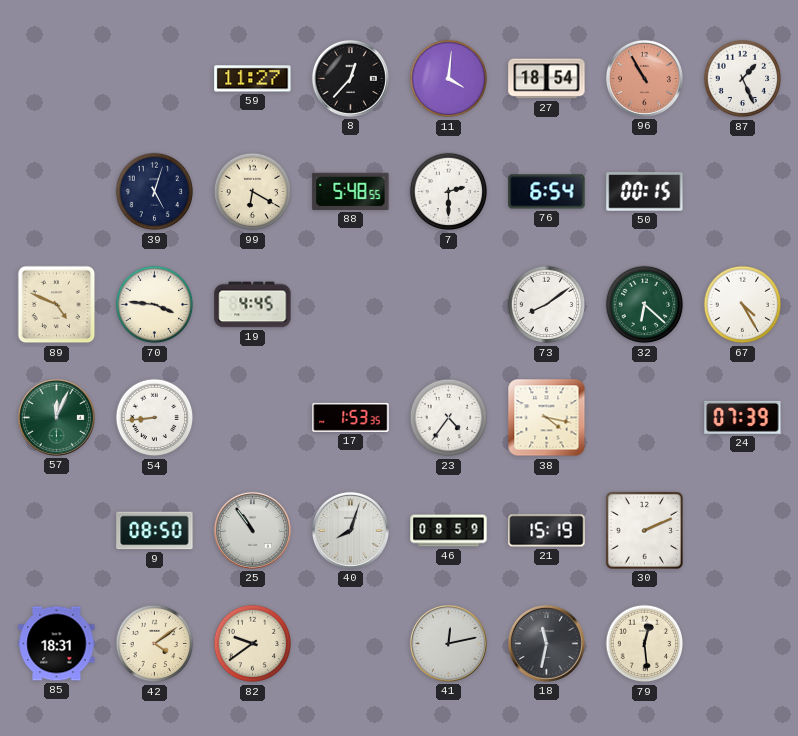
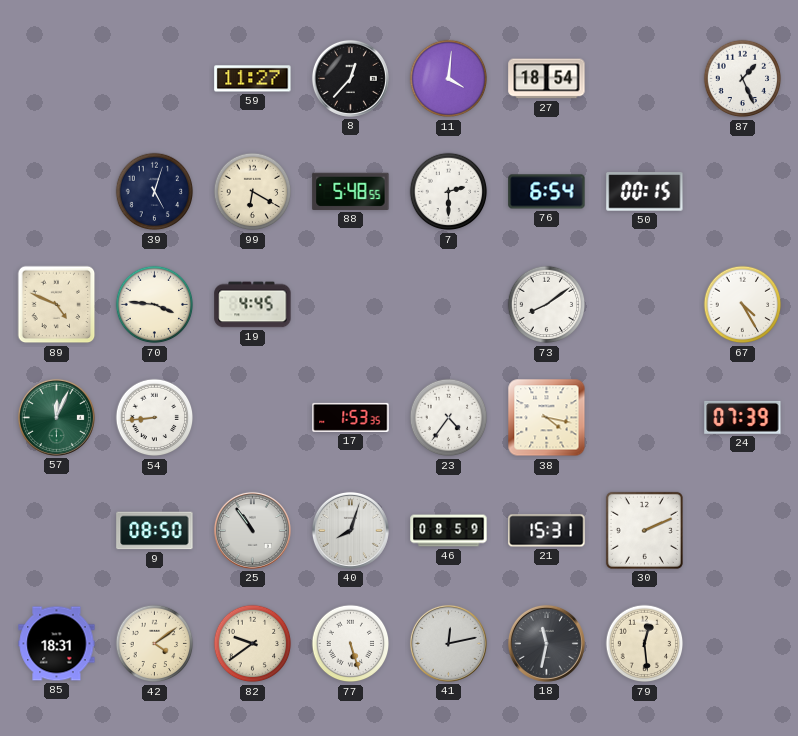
96: 10:55 -> none
32: 6:22 -> none
21: 15:19 -> 15:31
77: none -> 5:27
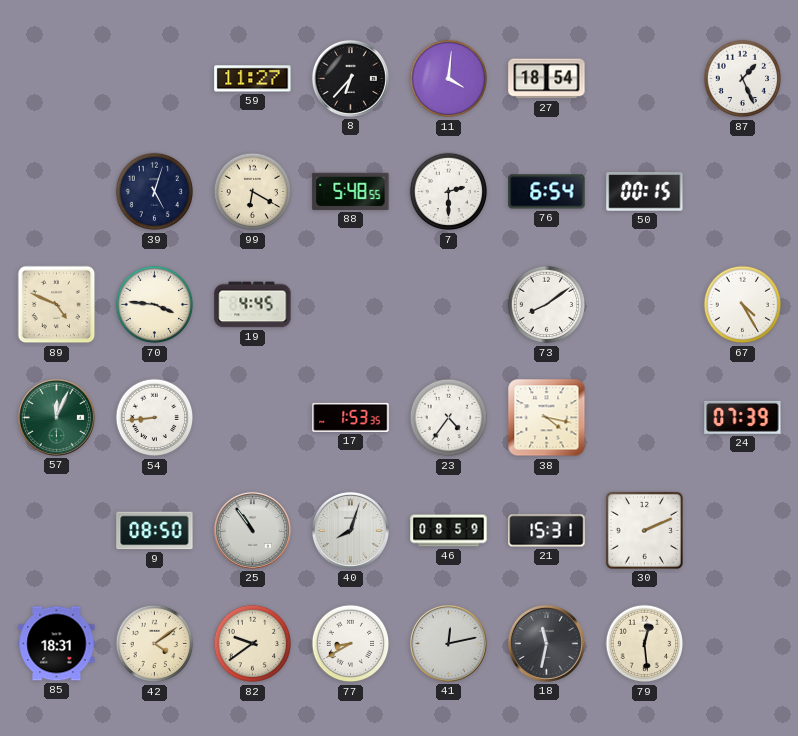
8: 12:37 -> 6:37
77: 5:27 -> 8:40
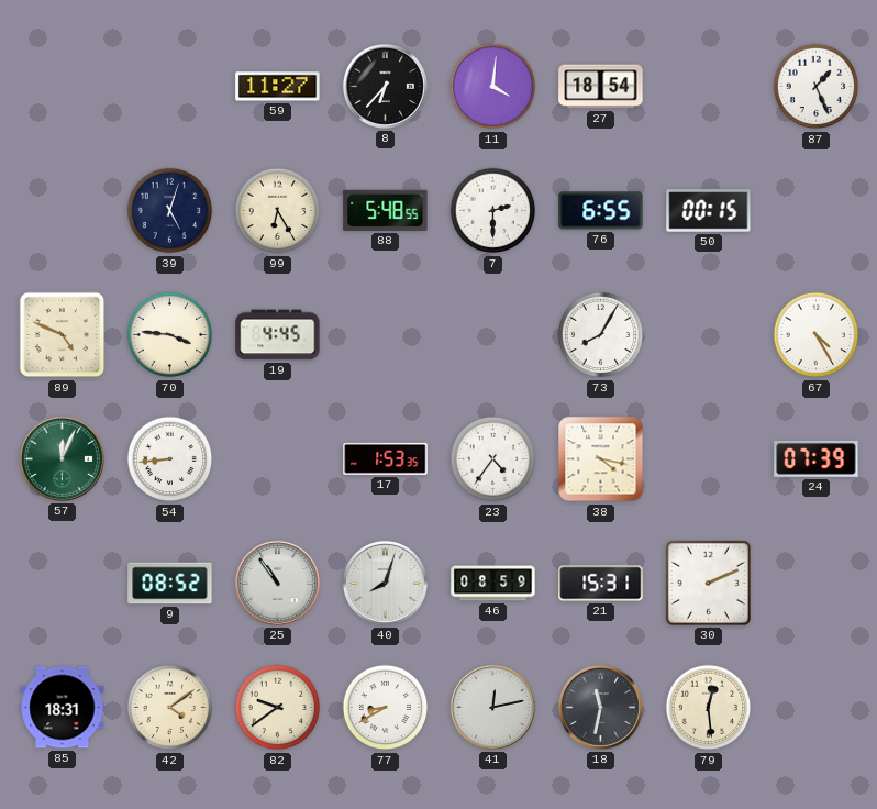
99: 6:20 -> 6:25
76: 6:54 -> 6:55
73: 8:09 -> 8:05
9: 08:50 -> 08:52
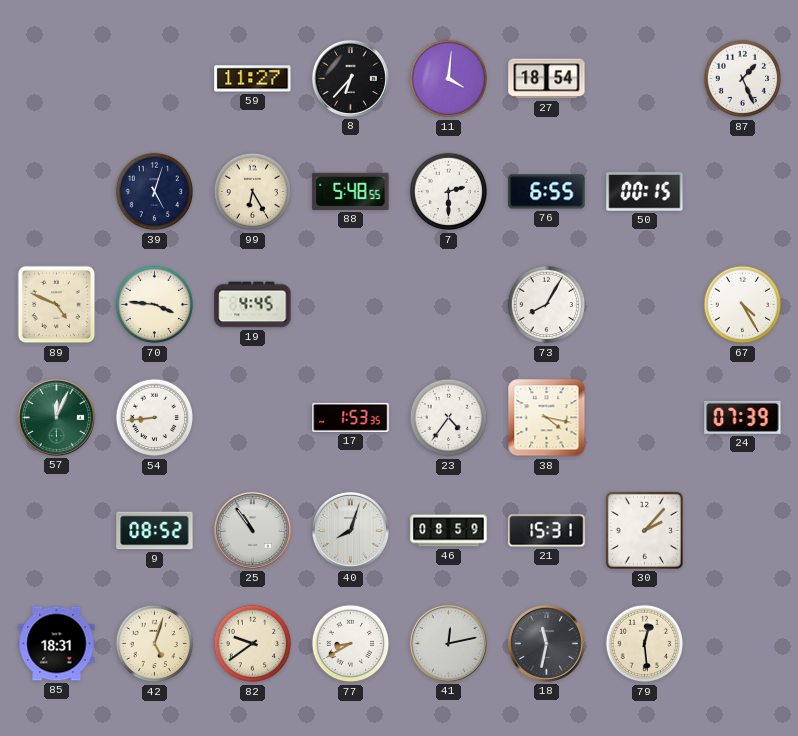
30: 2:11 -> 2:07
42: 4:09 -> 5:03
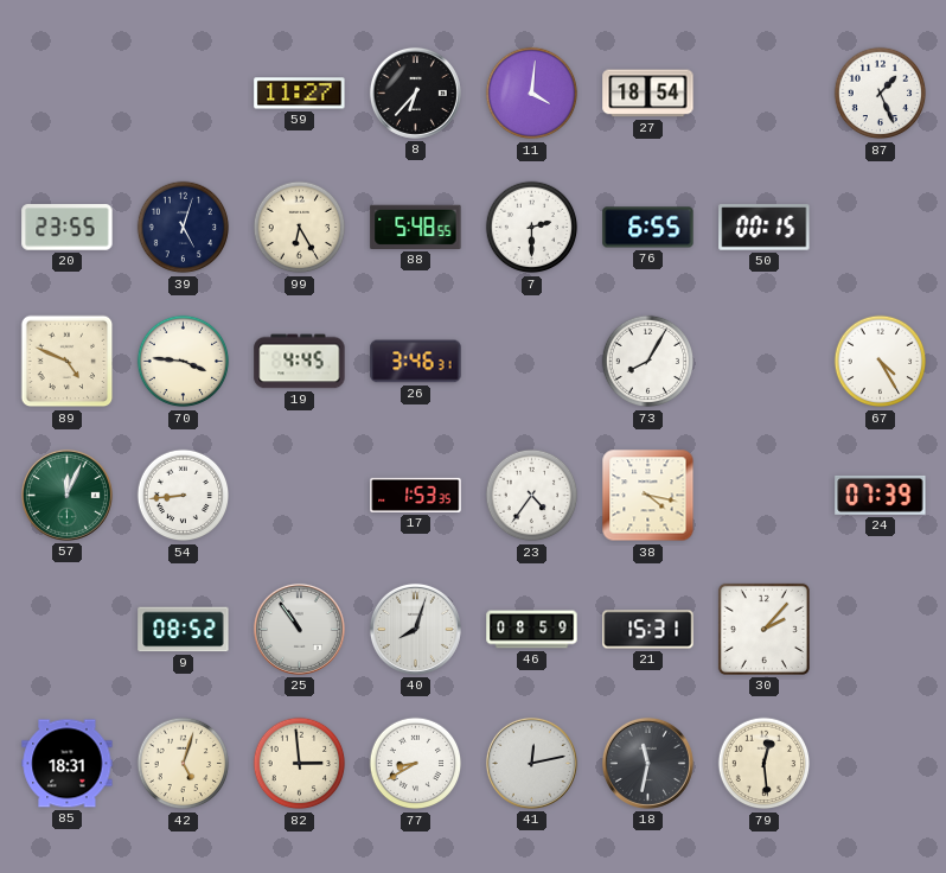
20: none -> 23:55
26: none -> 3:46
82: 9:39 -> 2:59
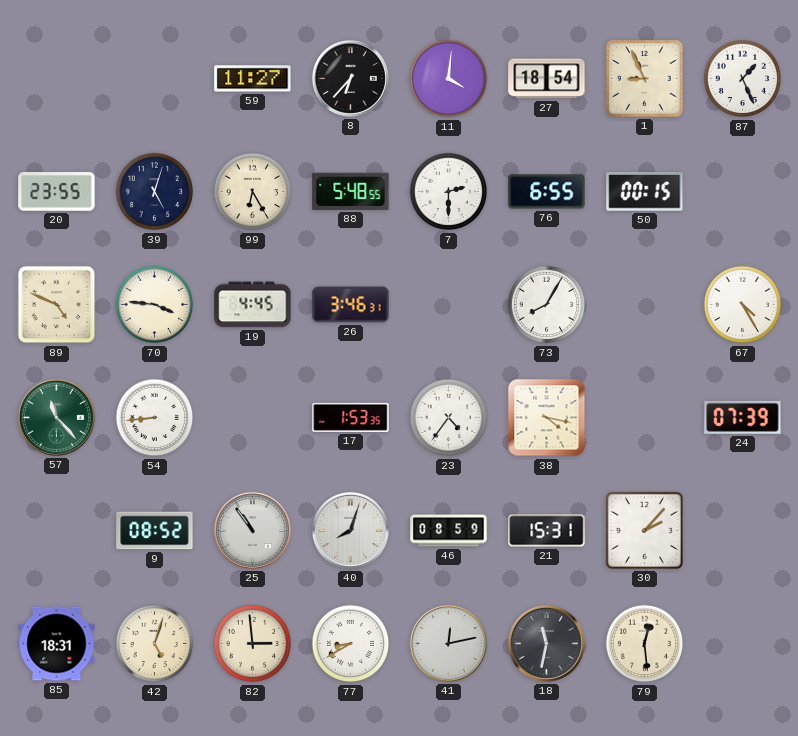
1: none -> 8:56
57: 12:04 -> 11:23
